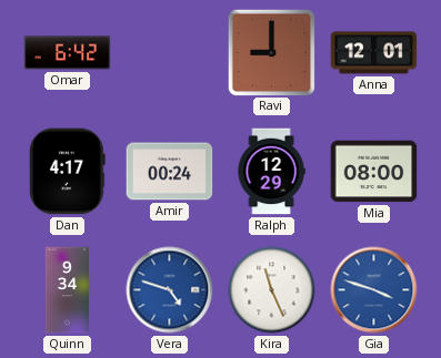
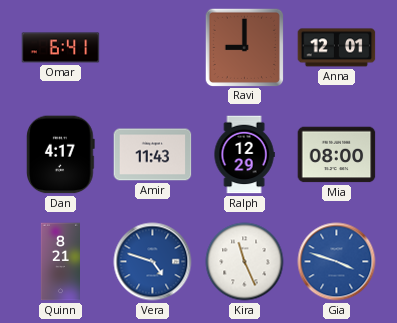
Omar: 6:42 -> 6:41
Amir: 00:24 -> 11:43
Quinn: 9:34 -> 8:21
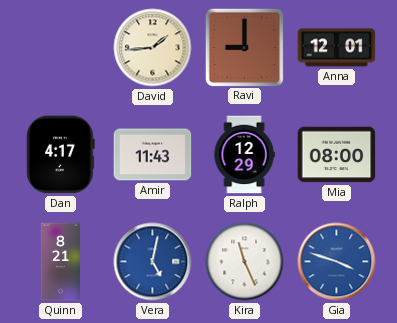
Omar: 6:41 -> none
David: none -> 1:44
Vera: 4:48 -> 5:02
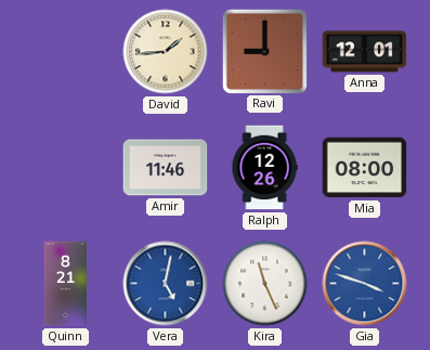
Dan: 4:17 -> none
Amir: 11:43 -> 11:46
Ralph: 12:29 -> 12:26
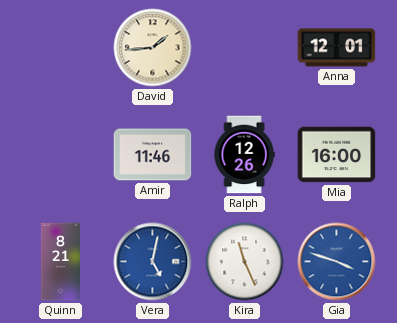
Ravi: 9:00 -> none
Mia: 08:00 -> 16:00
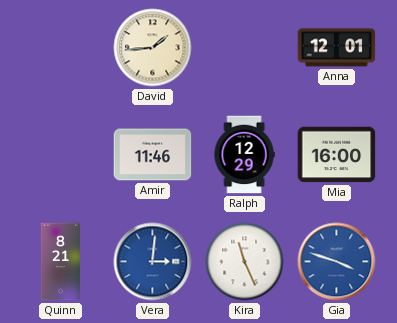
Ralph: 12:26 -> 12:29
Vera: 5:02 -> 3:01
